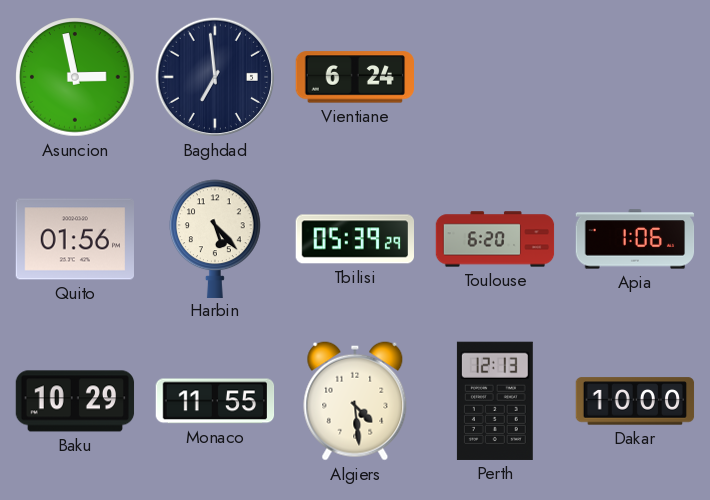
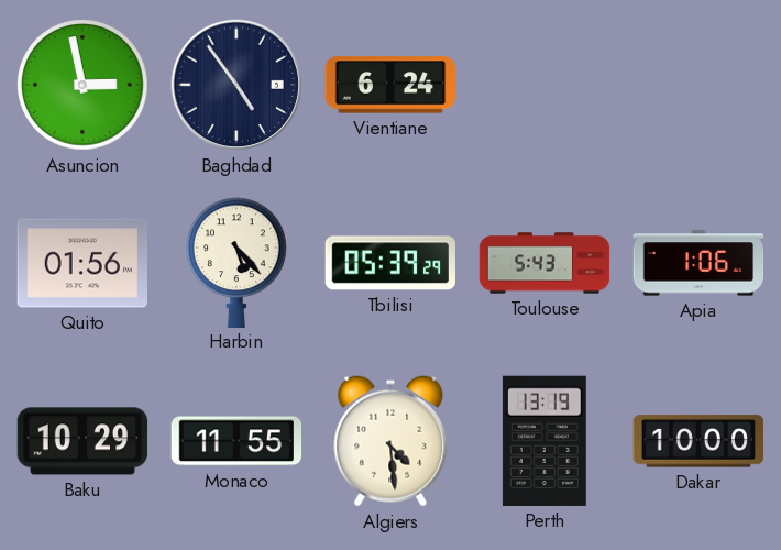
Baghdad: 6:59 -> 4:54
Toulouse: 6:20 -> 5:43
Perth: 12:13 -> 13:19
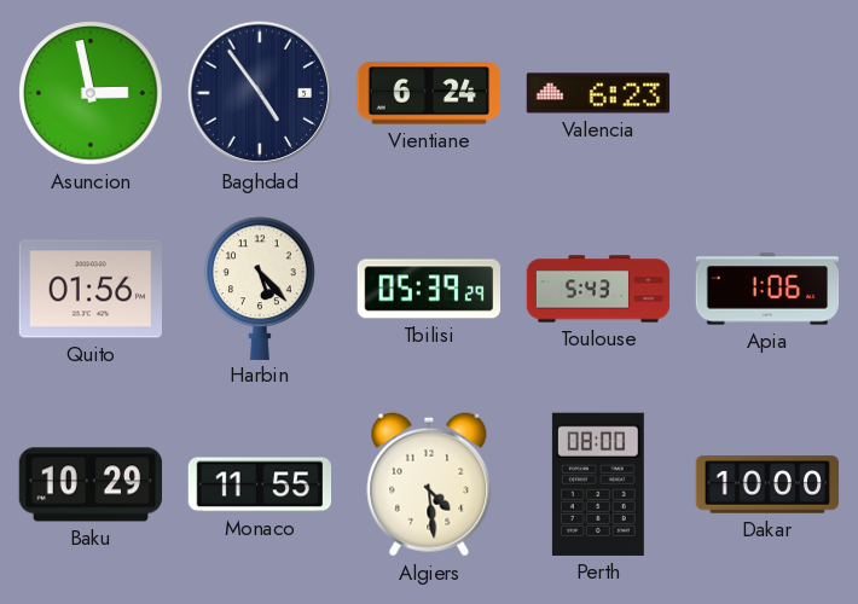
Valencia: none -> 6:23
Perth: 13:19 -> 08:00
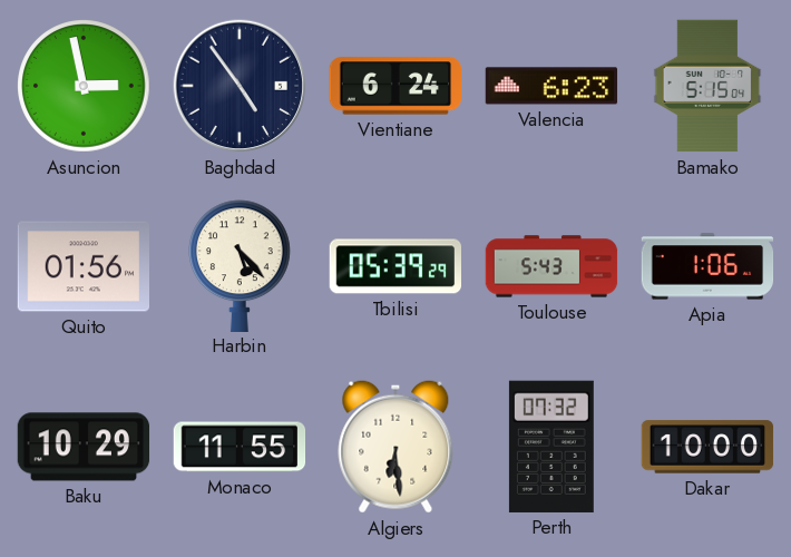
Bamako: none -> 5:15
Algiers: 4:29 -> 6:29
Perth: 08:00 -> 07:32
